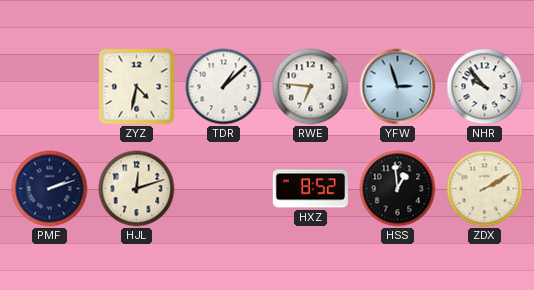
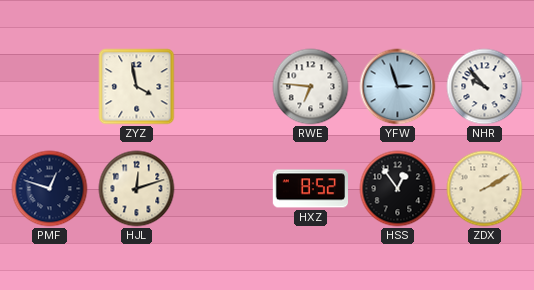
ZYZ: 4:32 -> 3:58
TDR: 1:08 -> none
PMF: 2:12 -> 12:48
HSS: 12:59 -> 12:54
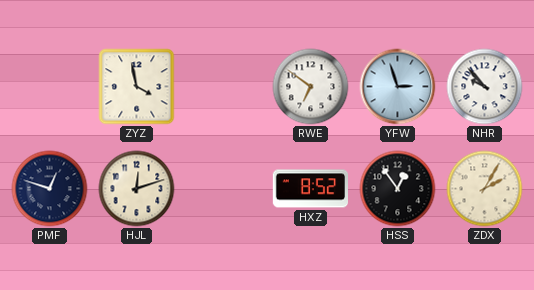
RWE: 6:46 -> 6:51
ZDX: 2:10 -> 2:05
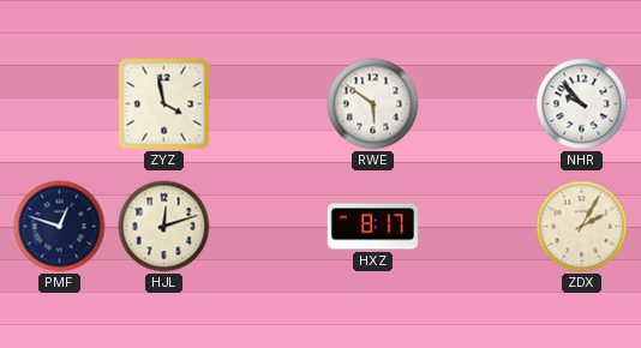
RWE: 6:51 -> 5:51
YFW: 2:57 -> none
HXZ: 8:52 -> 8:17
HSS: 12:54 -> none
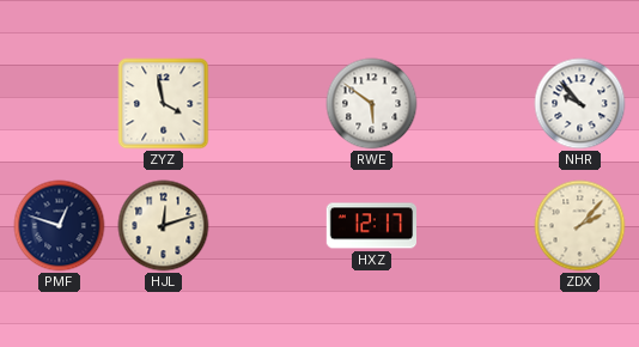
HXZ: 8:17 -> 12:17
ZDX: 2:05 -> 2:07
